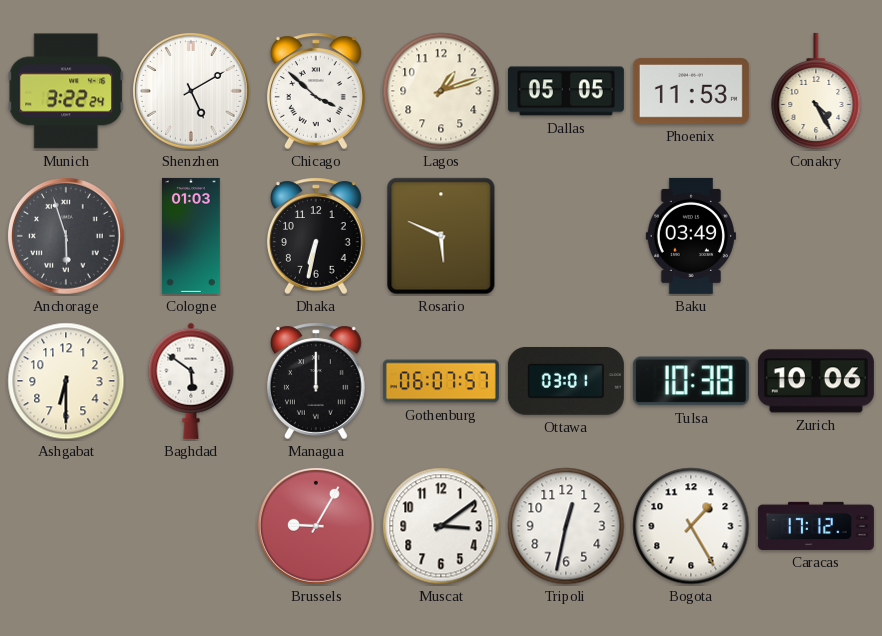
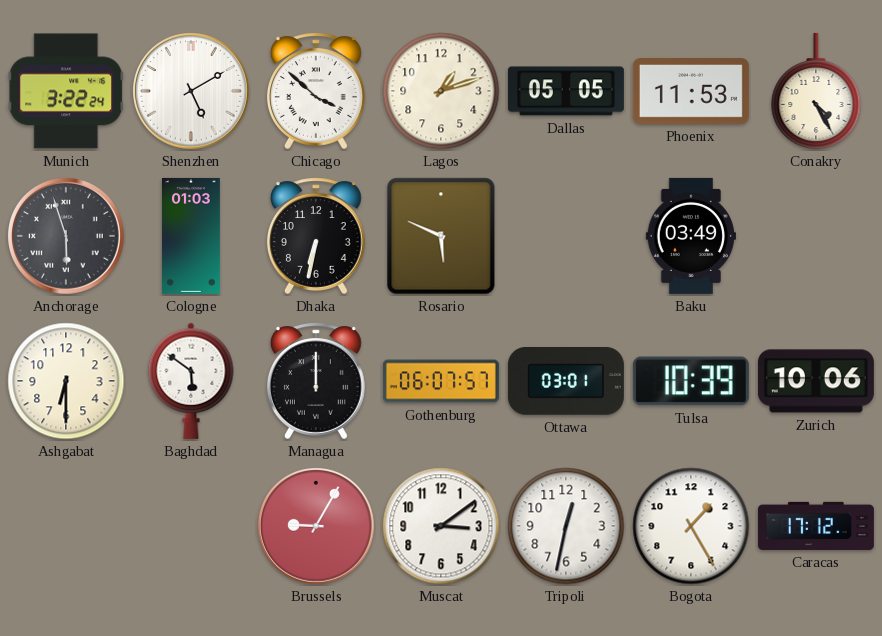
Tulsa: 10:38 -> 10:39
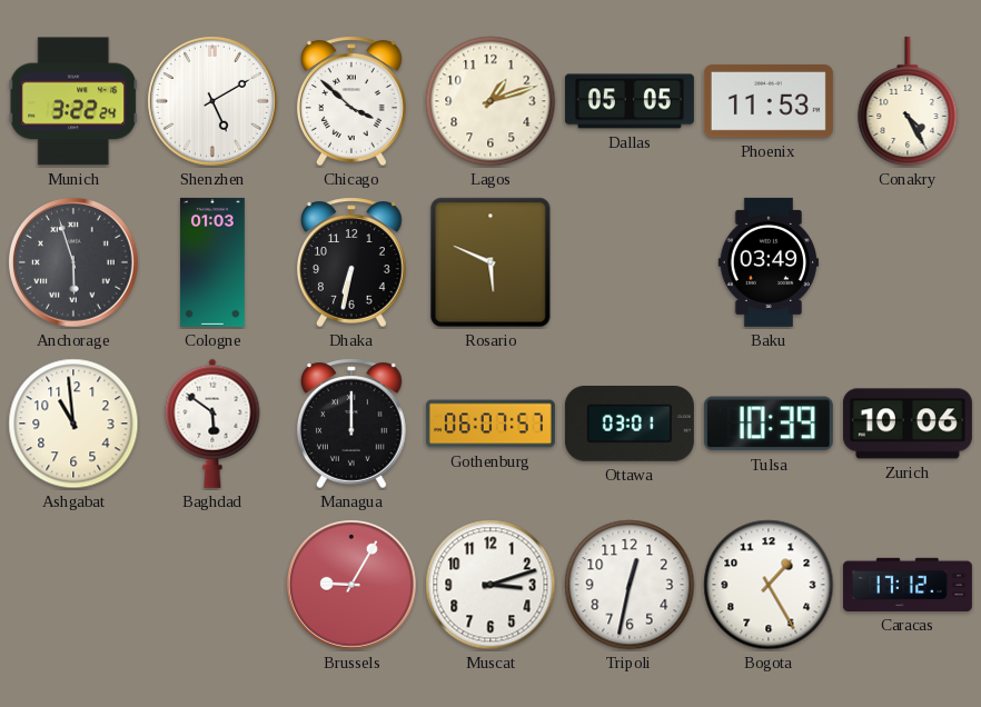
Ashgabat: 6:30 -> 10:59
Muscat: 3:09 -> 3:12
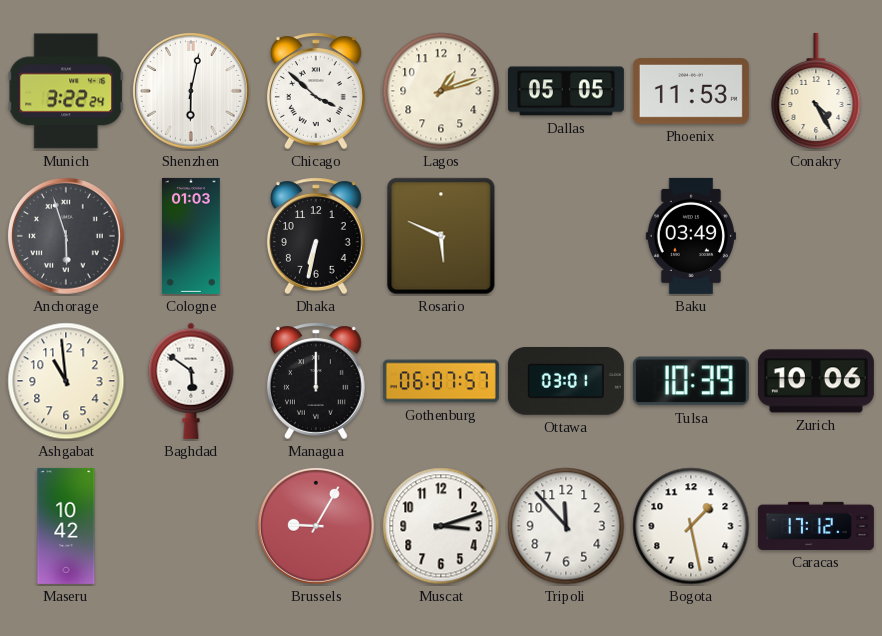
Shenzhen: 5:10 -> 6:02
Maseru: none -> 10:42
Tripoli: 12:32 -> 11:53
Bogota: 1:25 -> 1:28
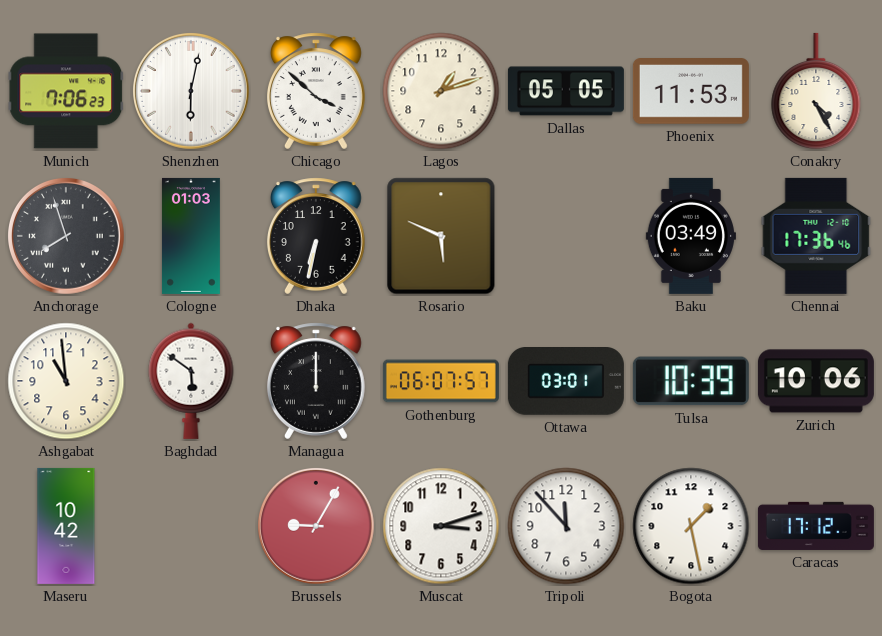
Munich: 3:22 -> 7:06
Anchorage: 5:57 -> 7:57
Chennai: none -> 17:36
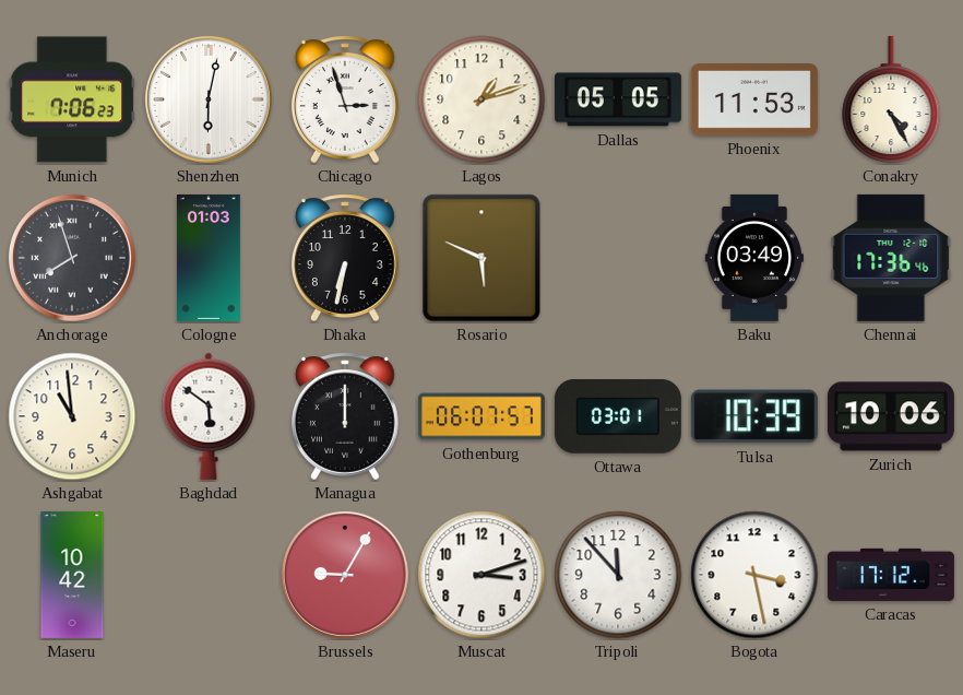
Chicago: 3:52 -> 2:57
Bogota: 1:28 -> 3:28
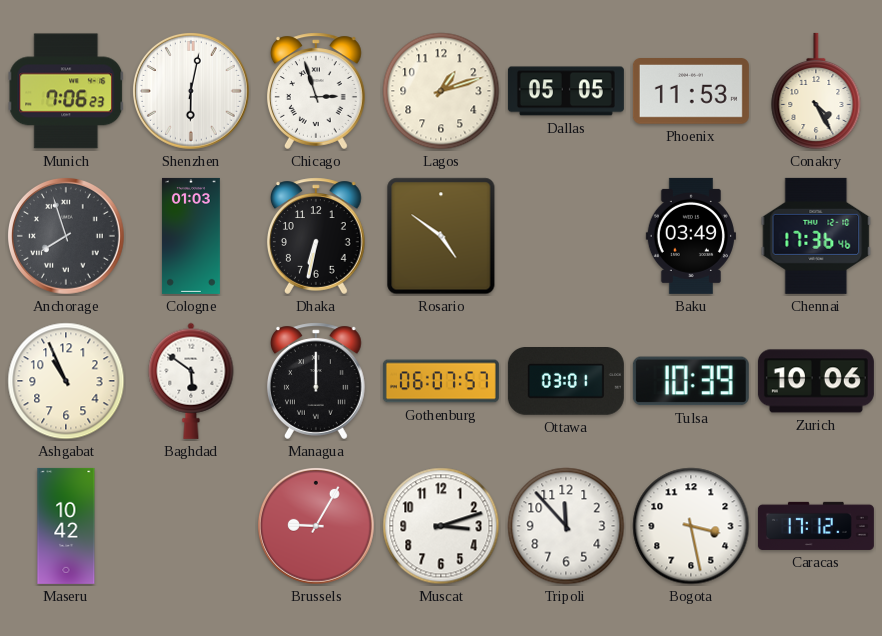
Rosario: 5:49 -> 4:51
Ashgabat: 10:59 -> 10:56
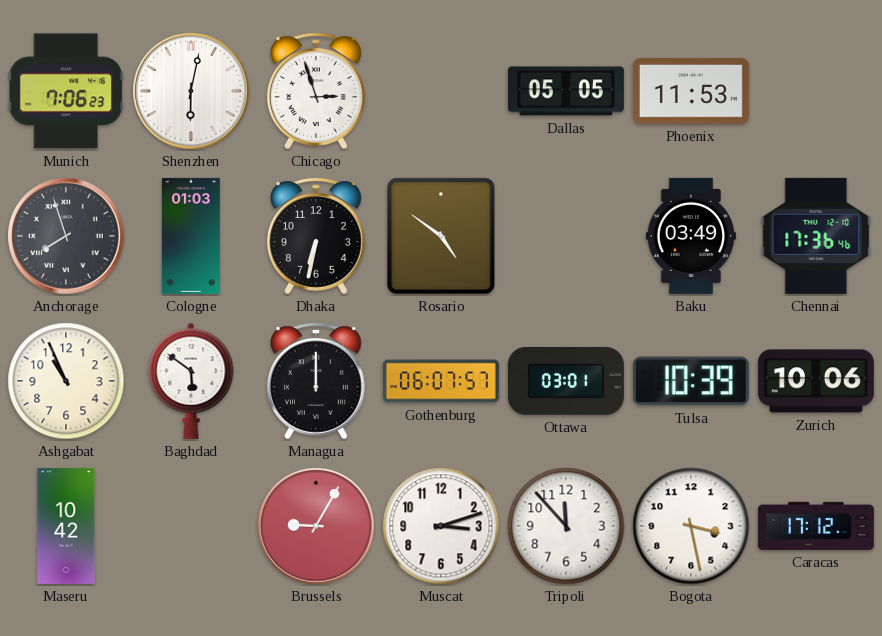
Lagos: 1:12 -> none
Conakry: 4:25 -> none
